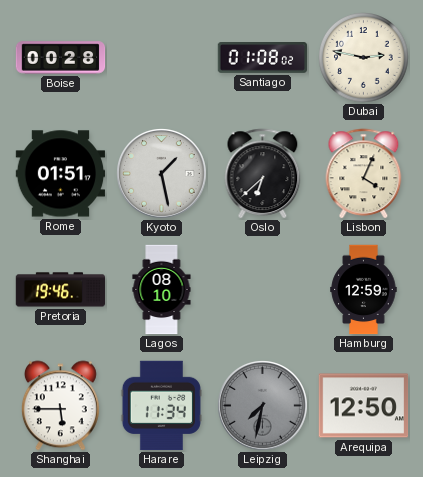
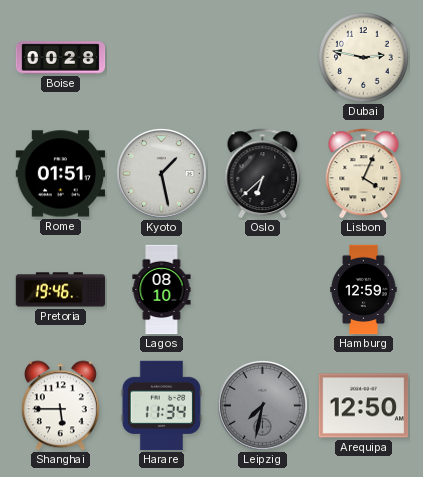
Santiago: 01:08 -> none
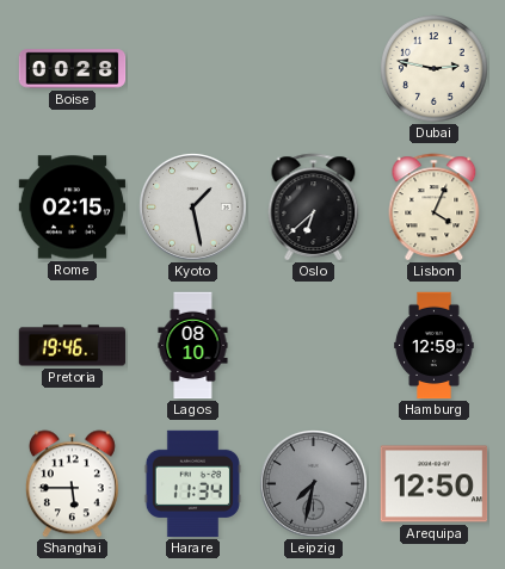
Rome: 01:51 -> 02:15
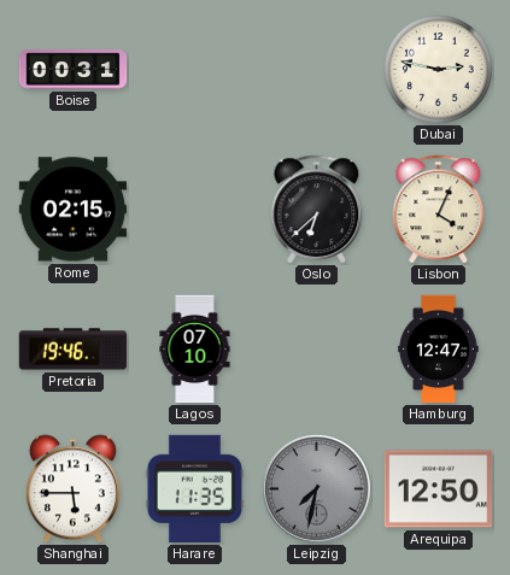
Boise: 00:28 -> 00:31
Kyoto: 1:28 -> none
Lagos: 08:10 -> 07:10
Hamburg: 12:59 -> 12:47
Harare: 11:34 -> 11:35
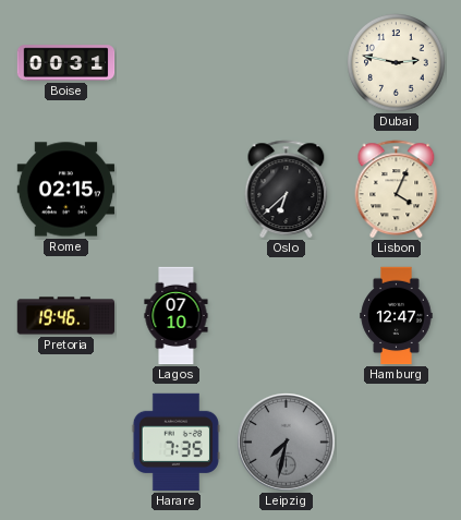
Shanghai: 5:45 -> none
Harare: 11:35 -> 7:35
Arequipa: 12:50 -> none
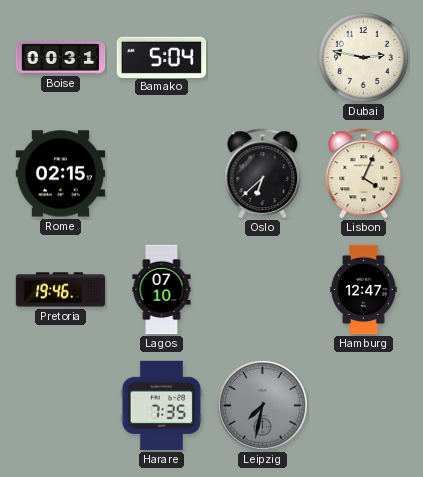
Bamako: none -> 5:04
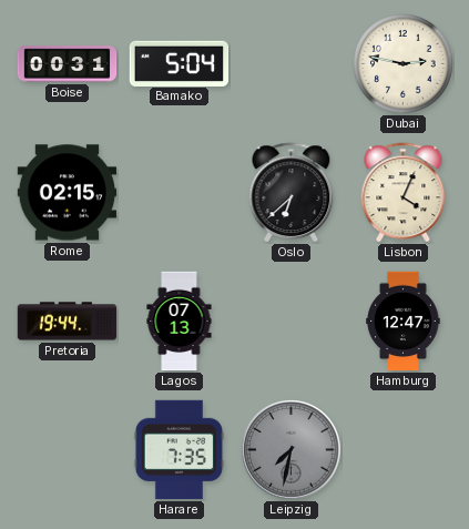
Pretoria: 19:46 -> 19:44
Lagos: 07:10 -> 07:13
